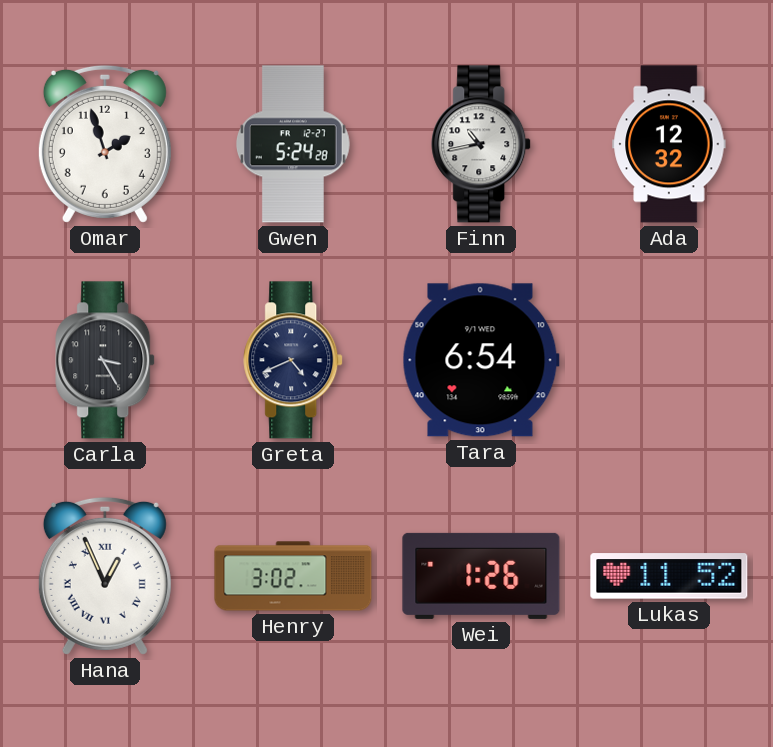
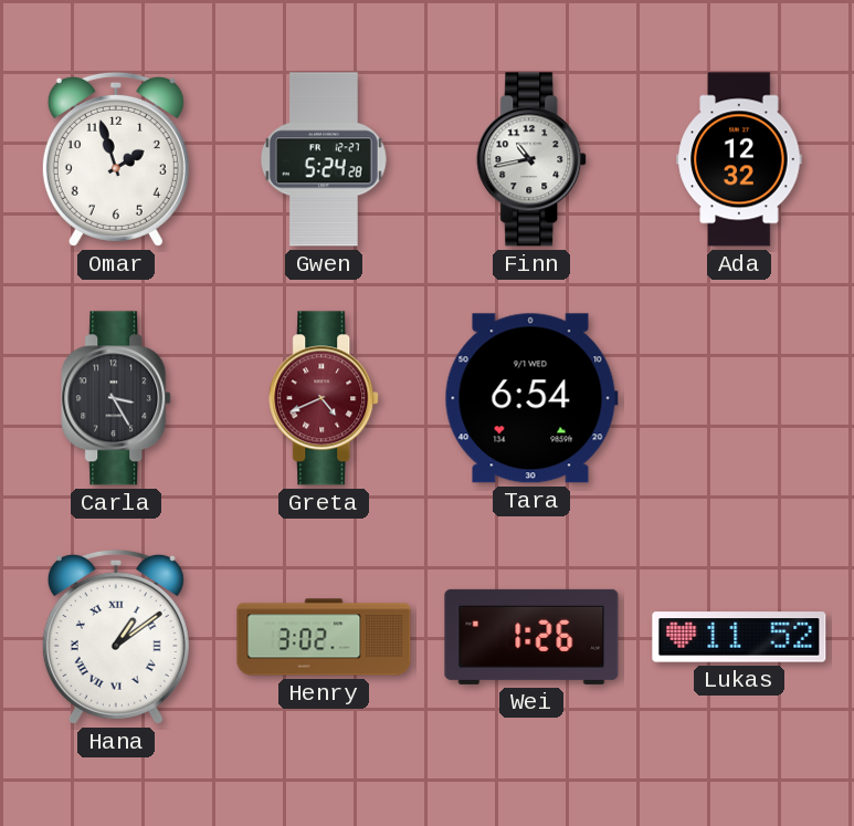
Greta dial: navy -> burgundy
Hana: 12:56 -> 1:09
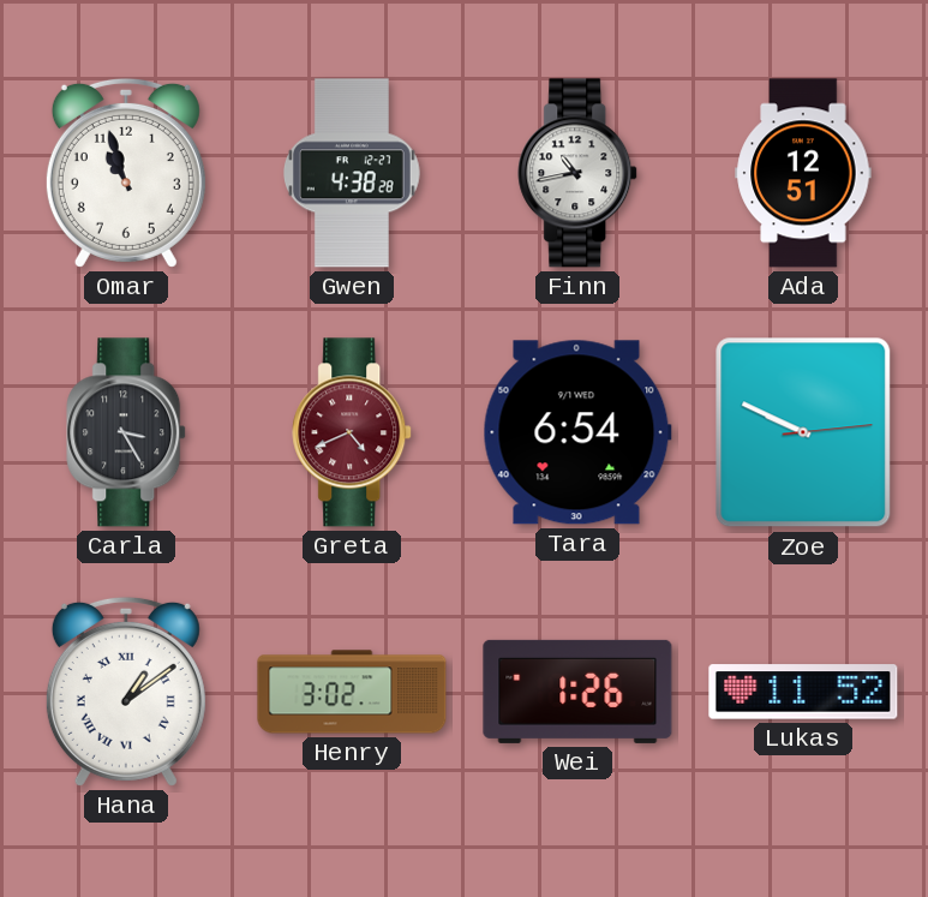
Omar: 1:57 -> 10:57
Gwen: 5:24 -> 4:38
Ada: 12:32 -> 12:51
Zoe: none -> 9:49
